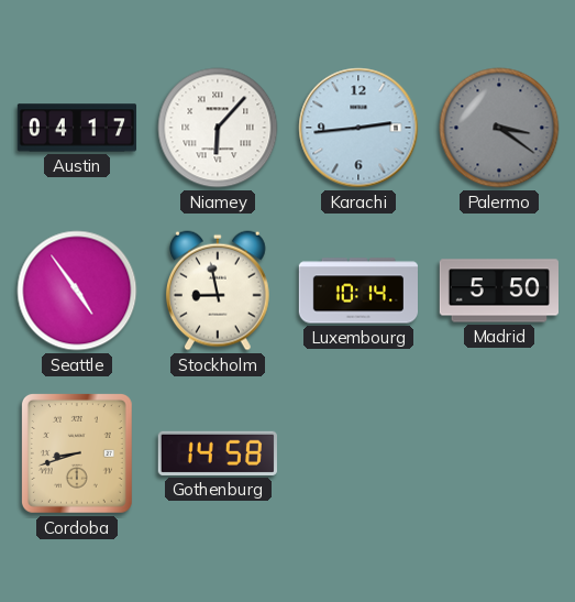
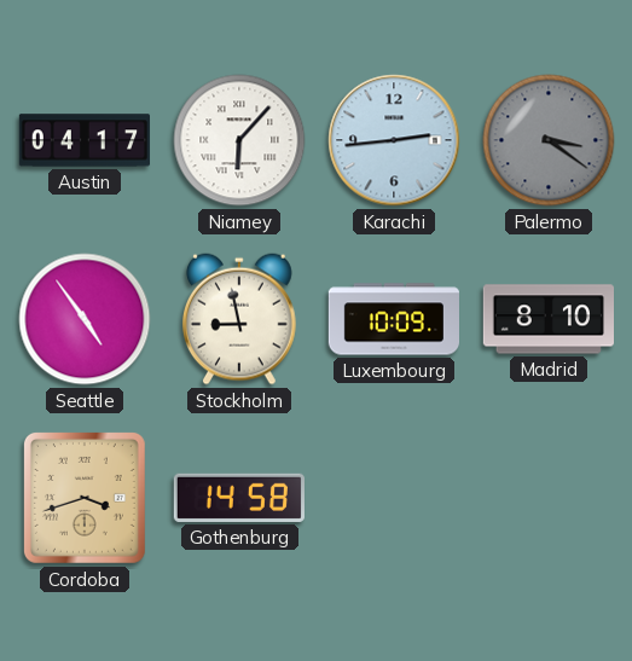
Luxembourg: 10:14 -> 10:09
Madrid: 5:50 -> 8:10
Cordoba: 8:42 -> 3:42
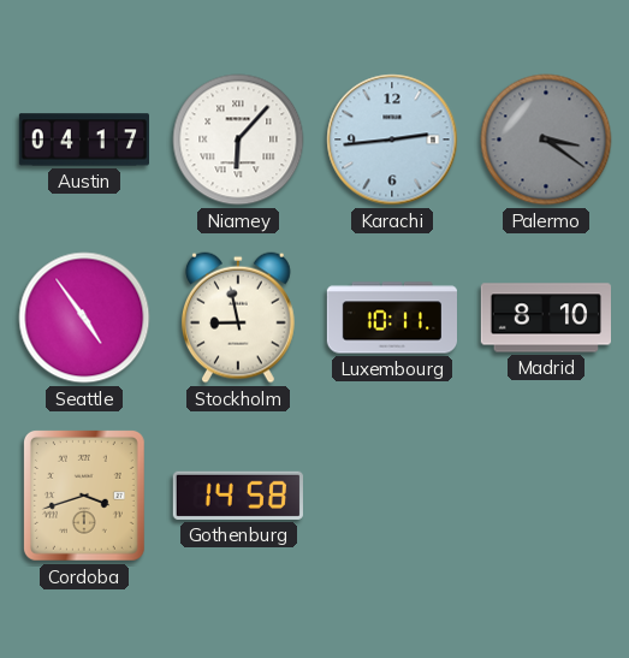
Luxembourg: 10:09 -> 10:11
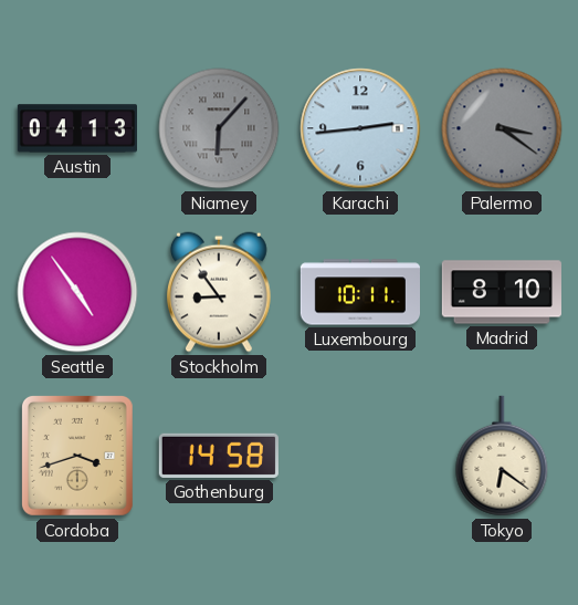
Austin: 04:17 -> 04:13
Niamey dial: white -> grey
Stockholm: 8:58 -> 8:54
Tokyo: none -> 6:21
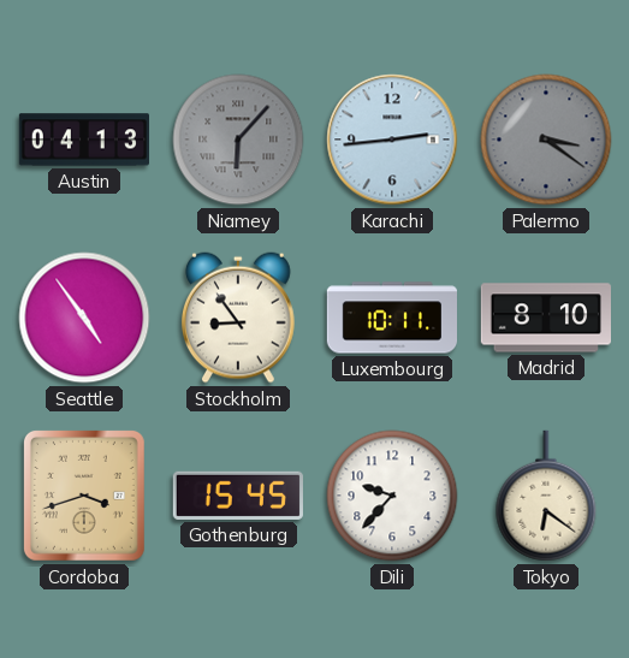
Gothenburg: 14:58 -> 15:45
Dili: none -> 9:37
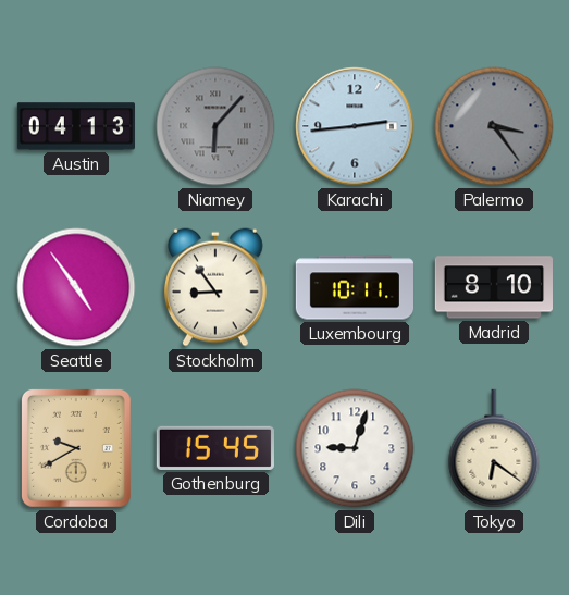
Palermo: 3:21 -> 3:24
Cordoba: 3:42 -> 9:40
Dili: 9:37 -> 9:03
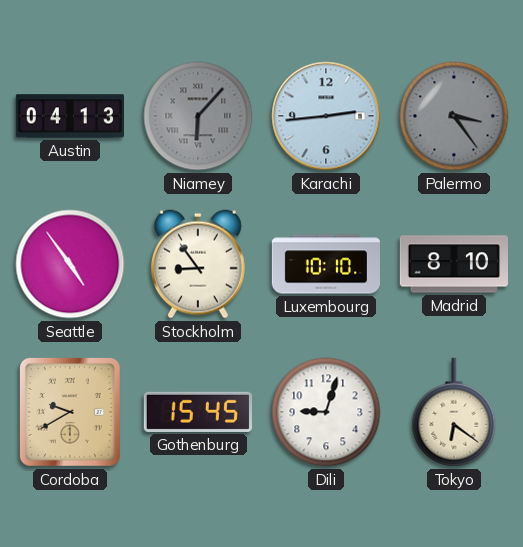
Luxembourg: 10:11 -> 10:10
